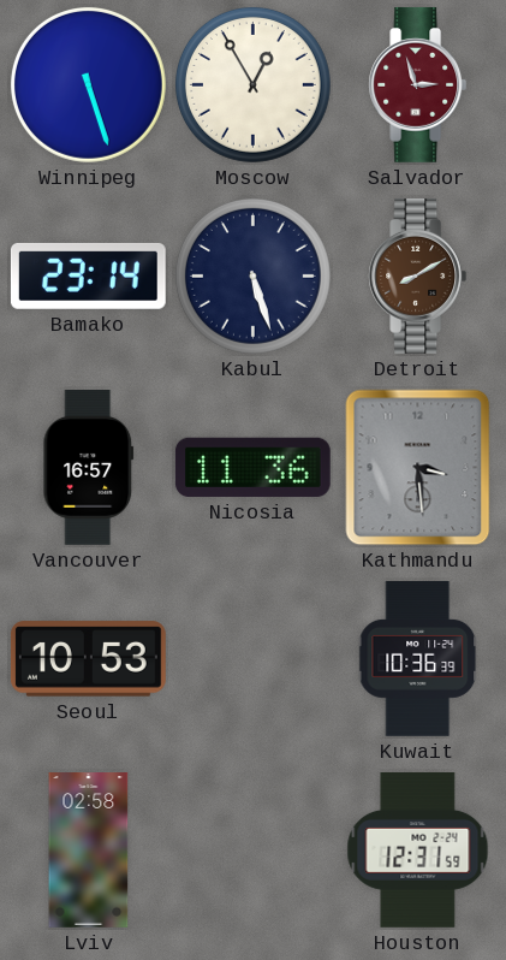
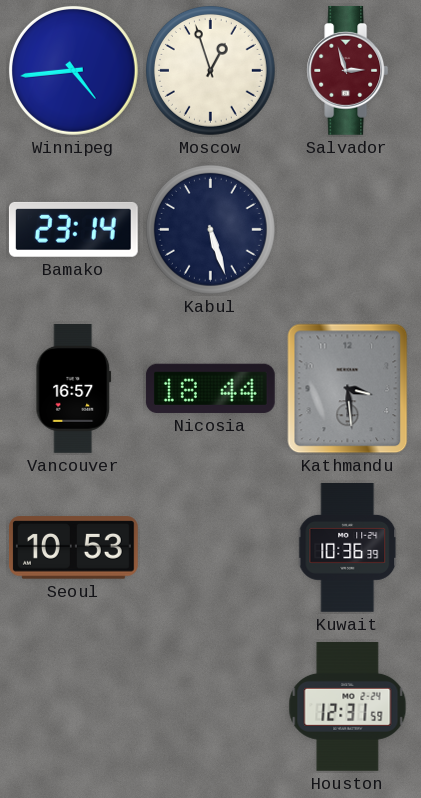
Winnipeg: 5:27 -> 4:44
Moscow: 12:55 -> 12:57
Detroit: 8:10 -> none
Nicosia: 11:36 -> 18:44
Lviv: 02:58 -> none
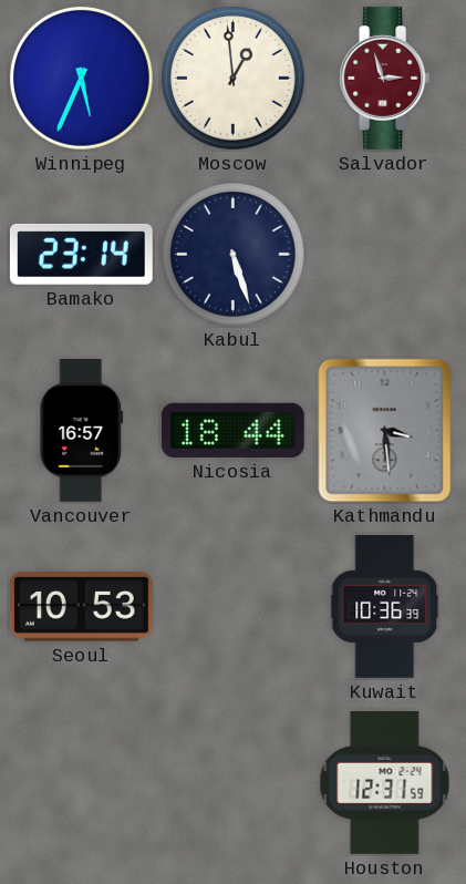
Winnipeg: 4:44 -> 5:34
Moscow: 12:57 -> 12:59
